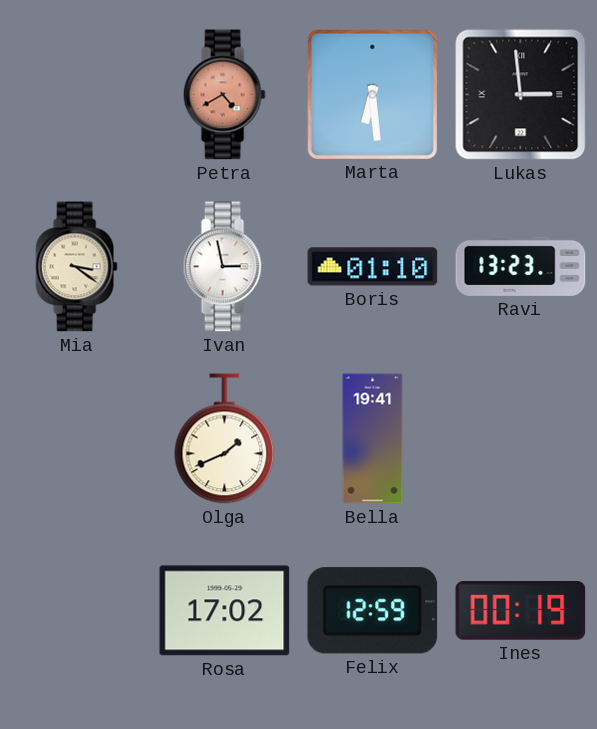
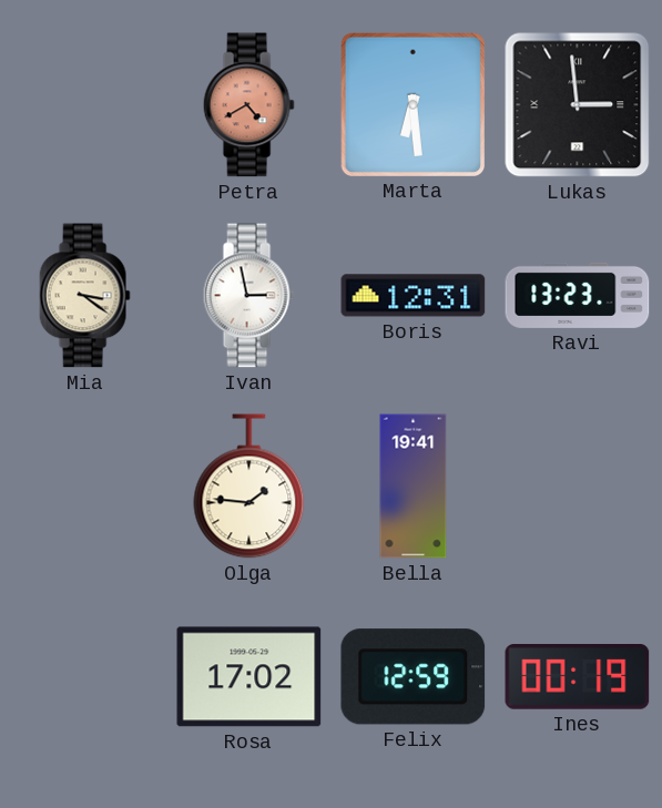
Boris: 01:10 -> 12:31
Olga: 1:41 -> 1:46
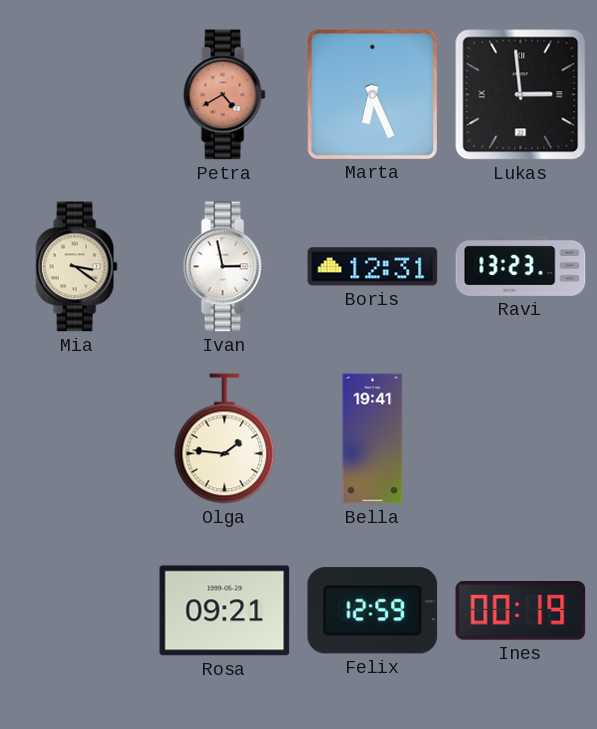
Marta: 6:29 -> 6:26
Rosa: 17:02 -> 09:21
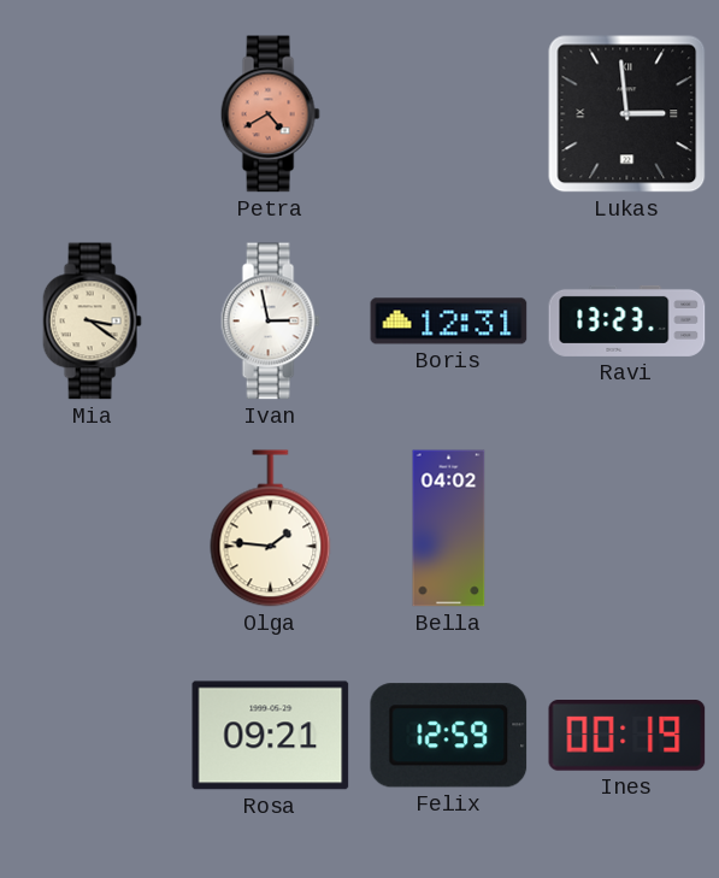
Marta: 6:26 -> none
Bella: 19:41 -> 04:02
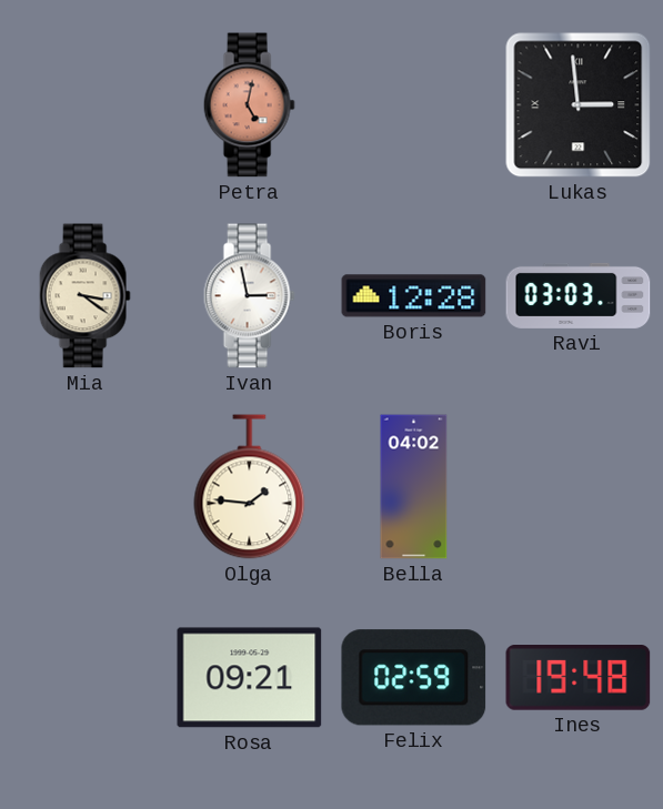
Petra: 4:40 -> 5:02
Boris: 12:31 -> 12:28
Ravi: 13:23 -> 03:03
Felix: 12:59 -> 02:59
Ines: 00:19 -> 19:48
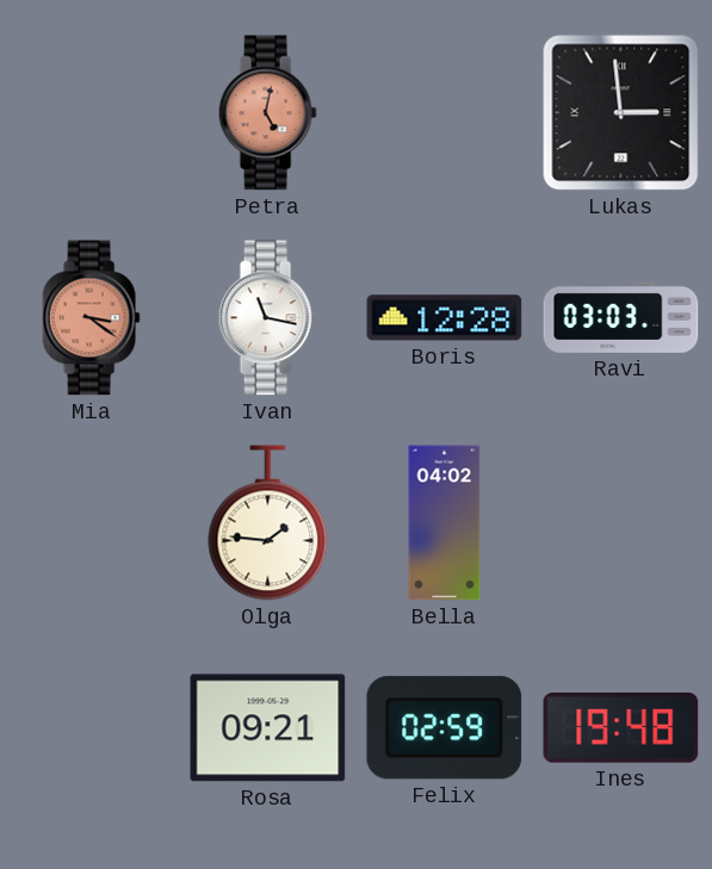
Mia dial: cream -> salmon
Ivan: 2:58 -> 11:17
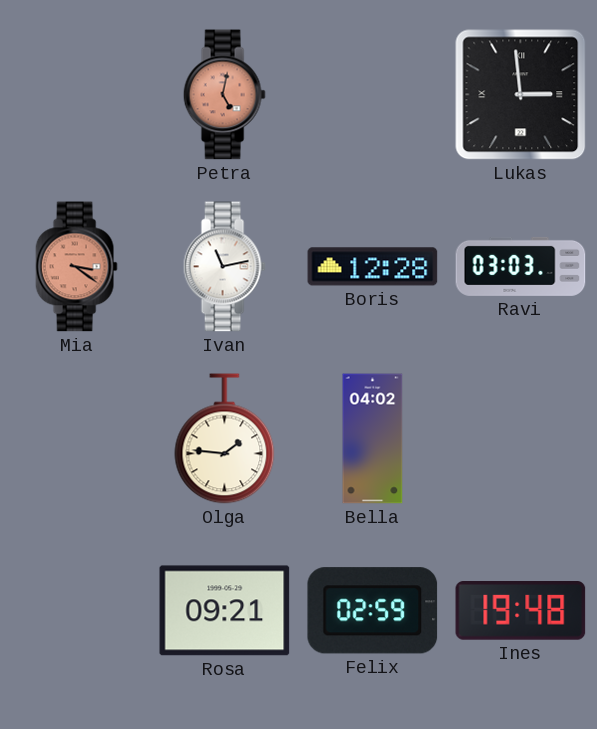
Ivan: 11:17 -> 11:13
